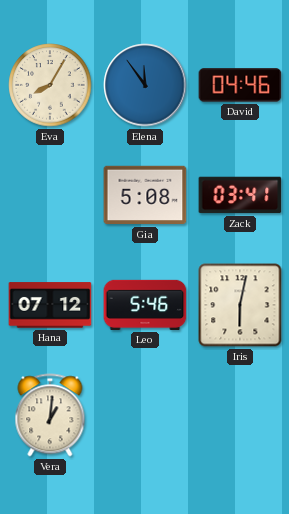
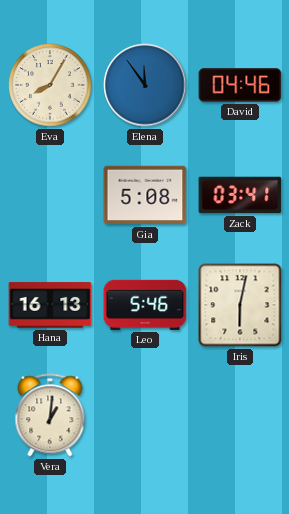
Hana: 07:12 -> 16:13
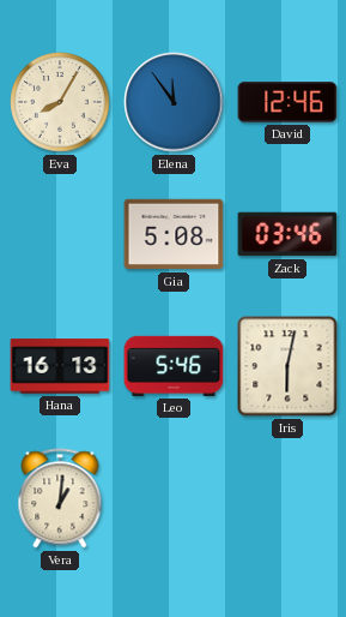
David: 04:46 -> 12:46
Zack: 03:41 -> 03:46
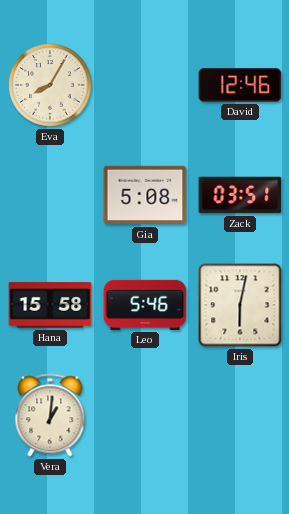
Elena: 11:54 -> none
Zack: 03:46 -> 03:51
Hana: 16:13 -> 15:58
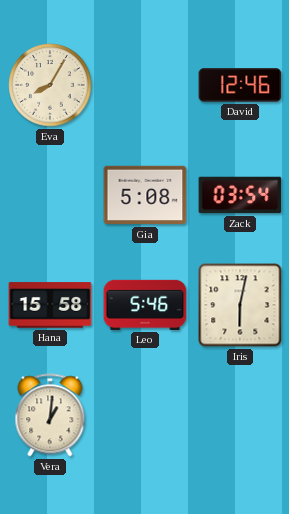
Zack: 03:51 -> 03:54
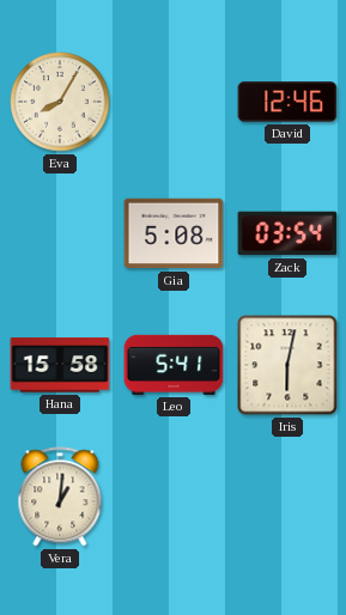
Leo: 5:46 -> 5:41
